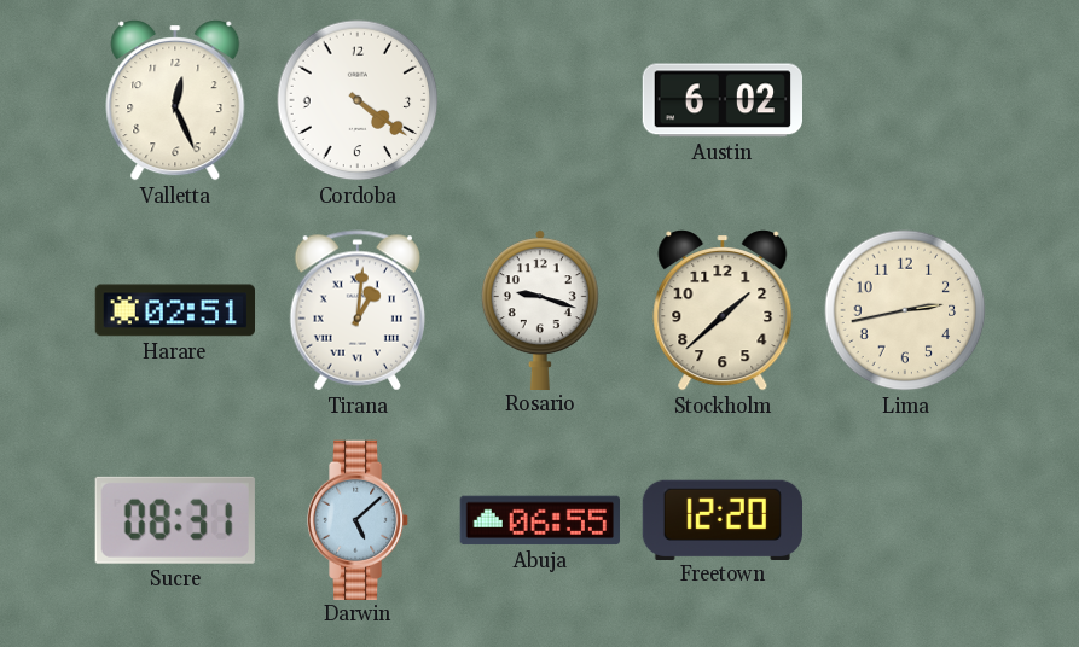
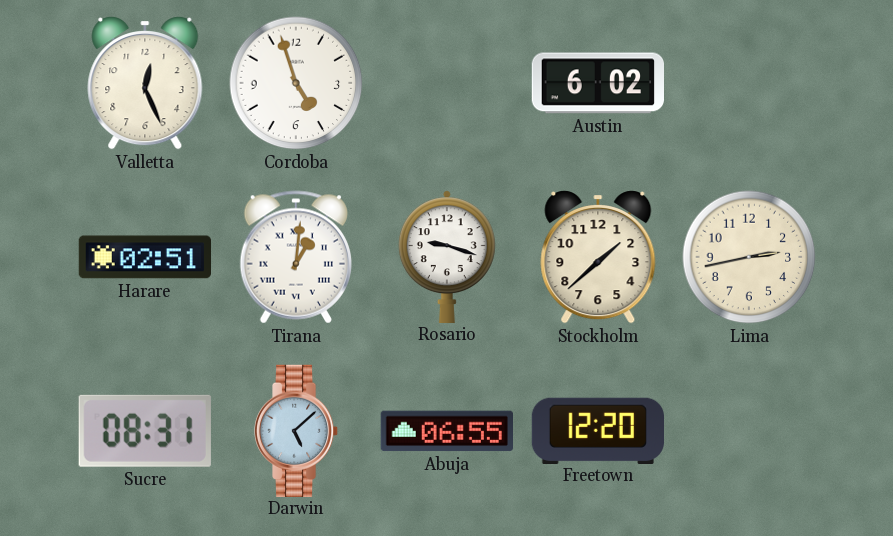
Cordoba: 4:21 -> 4:57
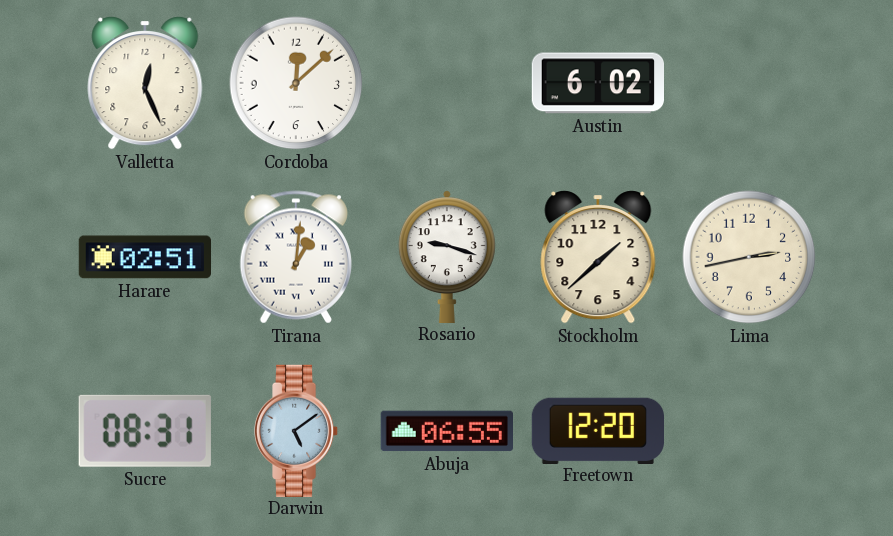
Cordoba: 4:57 -> 12:08
Darwin: 5:08 -> 5:09
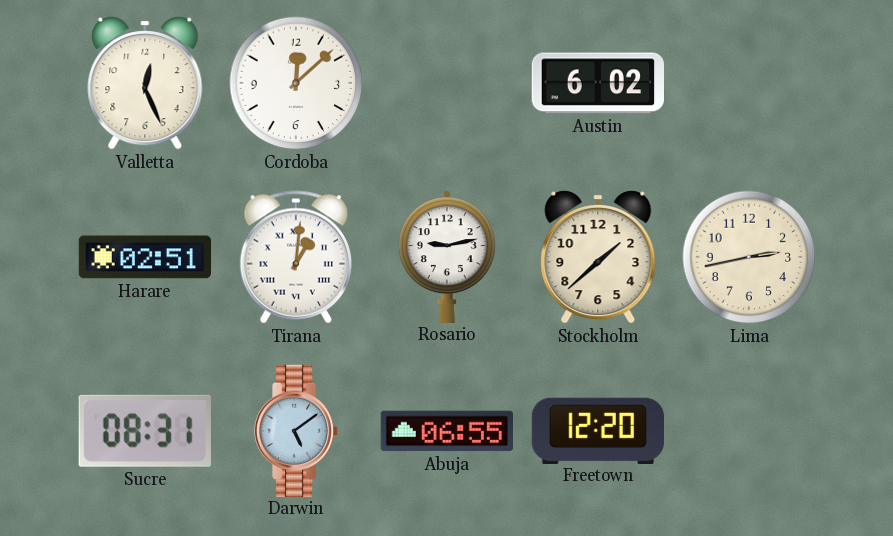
Rosario: 9:18 -> 9:13
